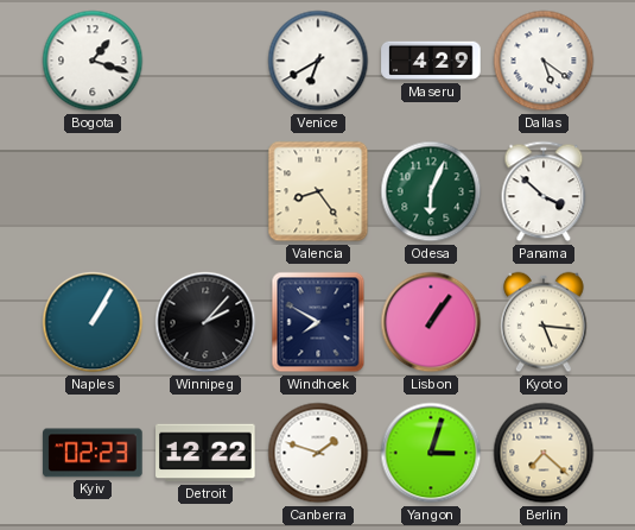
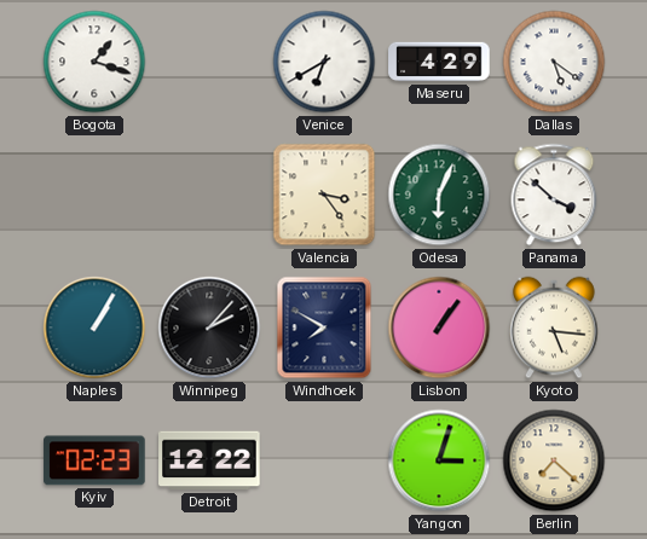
Valencia: 8:24 -> 3:24
Canberra: 1:48 -> none
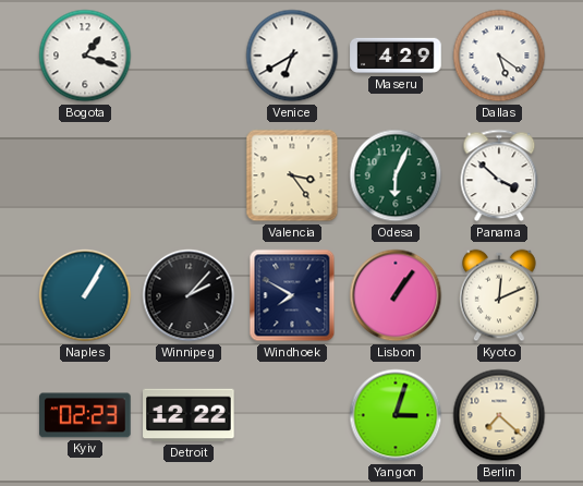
Kyoto: 5:16 -> 12:11
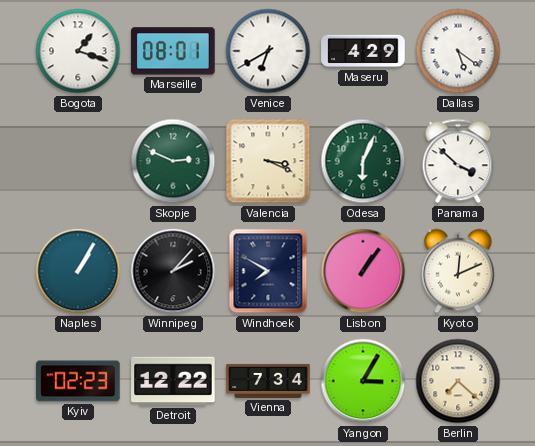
Marseille: none -> 08:01
Skopje: none -> 2:49
Valencia: 3:24 -> 3:19
Vienna: none -> 7:34
Yangon: 3:03 -> 3:05
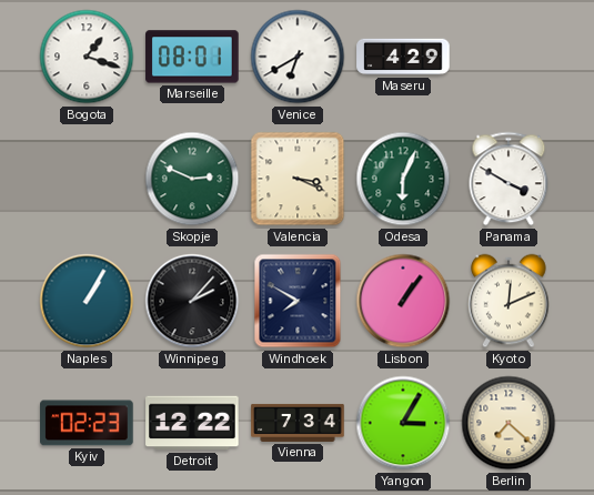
Dallas: 5:21 -> none
Panama: 3:52 -> 3:50
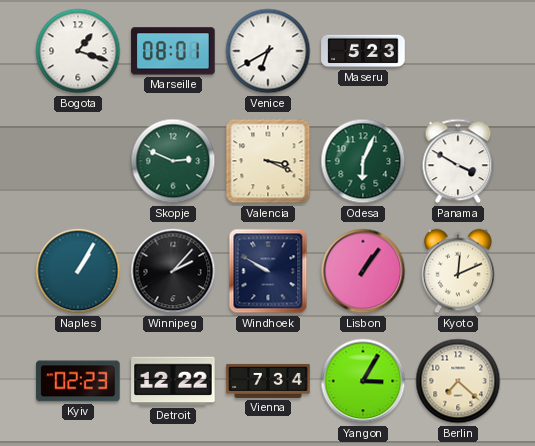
Maseru: 4:29 -> 5:23
Windhoek: 7:50 -> 9:50
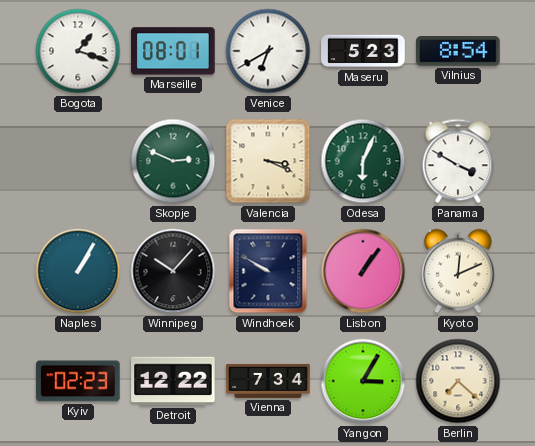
Vilnius: none -> 8:54
Winnipeg: 2:07 -> 10:07
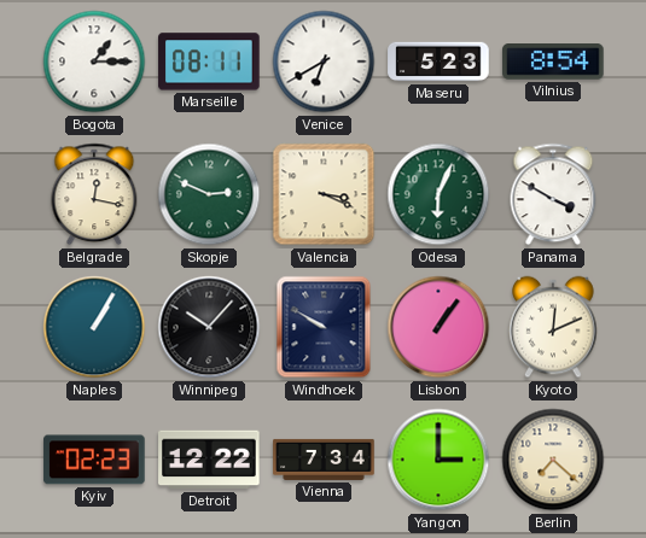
Bogota: 1:18 -> 1:15
Marseille: 08:01 -> 08:11
Belgrade: none -> 12:17
Yangon: 3:05 -> 3:00
